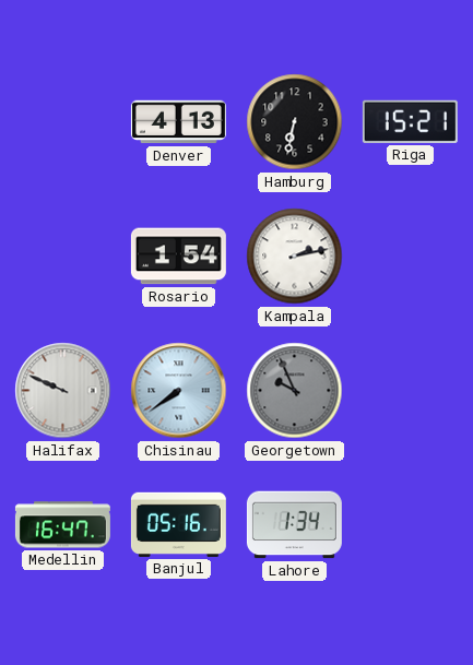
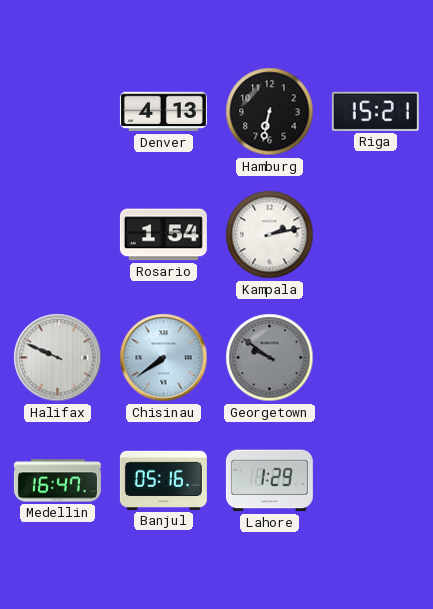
Georgetown: 9:56 -> 9:51
Lahore: 1:34 -> 1:29
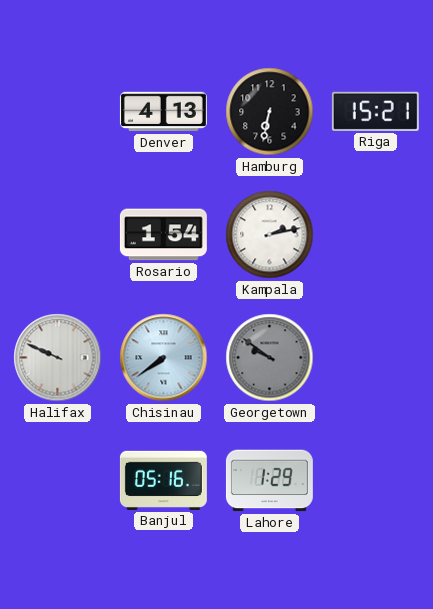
Medellin: 16:47 -> none
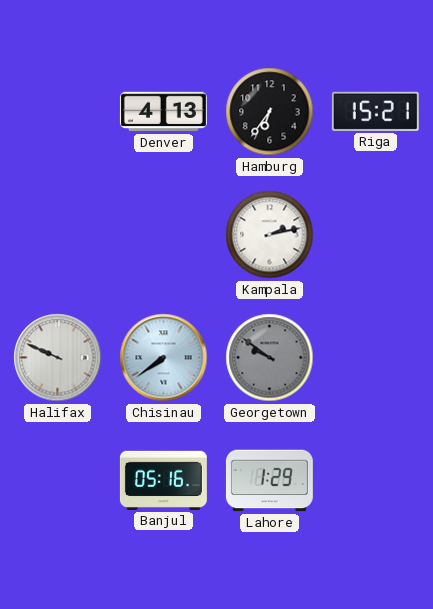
Hamburg: 6:32 -> 6:36
Rosario: 1:54 -> none
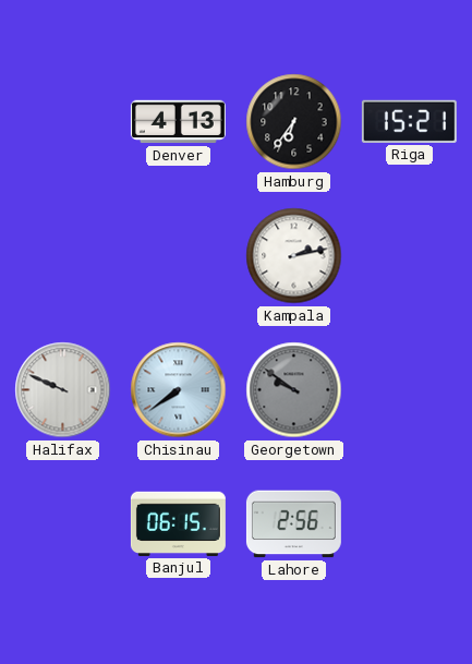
Banjul: 05:16 -> 06:15
Lahore: 1:29 -> 2:56
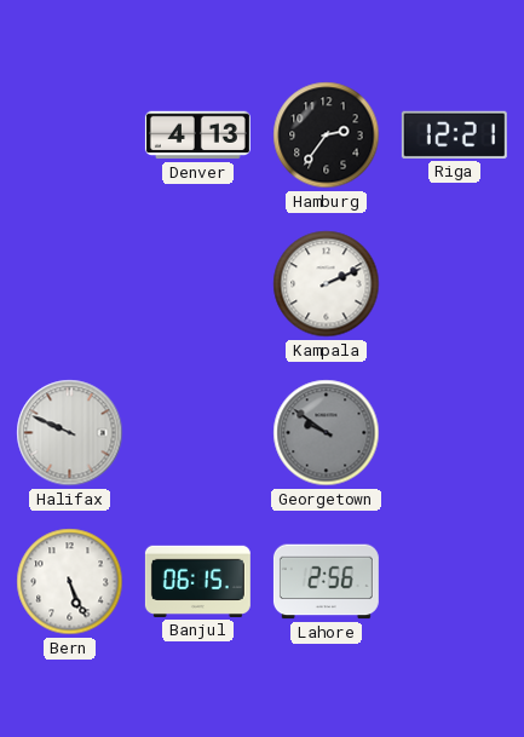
Hamburg: 6:36 -> 2:36
Riga: 15:21 -> 12:21
Kampala: 2:13 -> 2:11
Chisinau: 7:39 -> none
Bern: none -> 5:26
